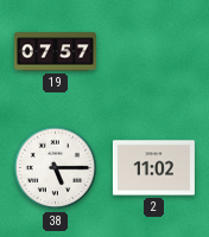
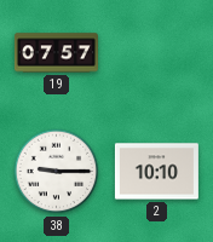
38: 5:15 -> 9:15
2: 11:02 -> 10:10
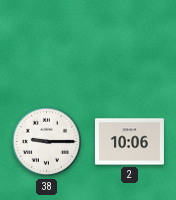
19: 07:57 -> none
2: 10:10 -> 10:06
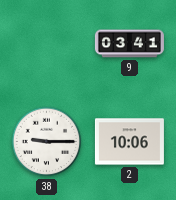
9: none -> 03:41
